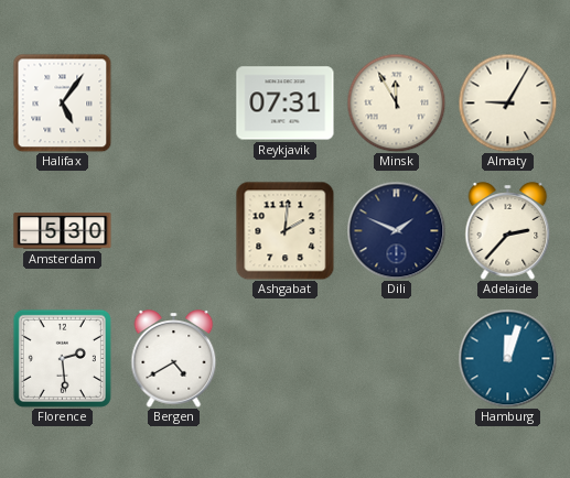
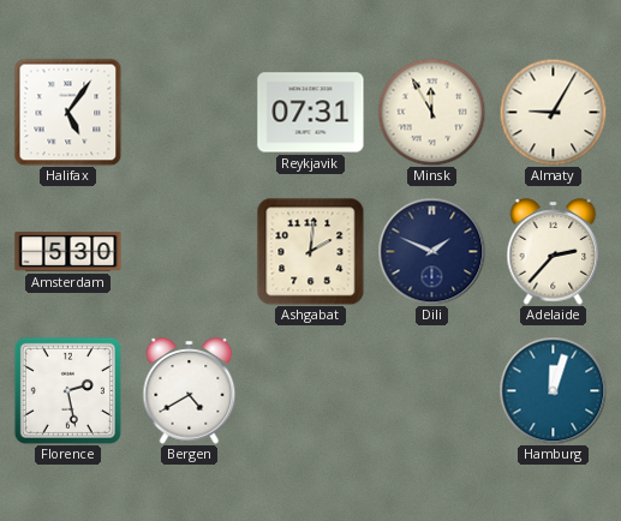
Florence: 2:29 -> 2:28
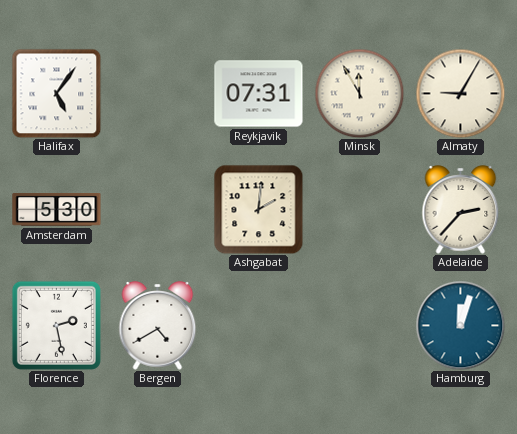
Dili: 1:49 -> none
